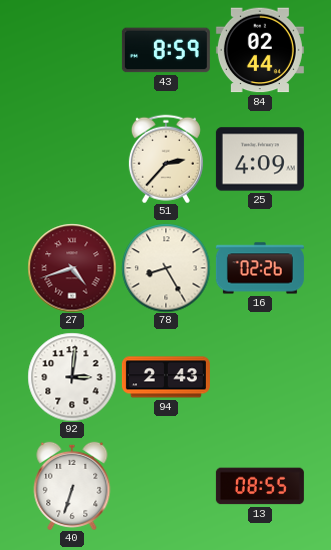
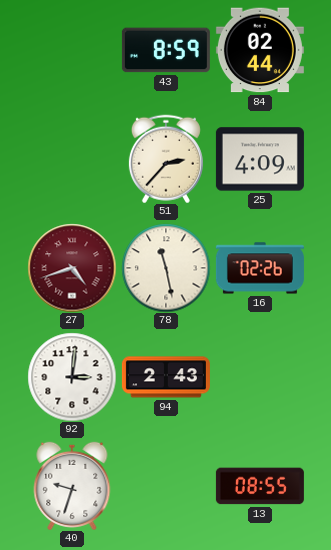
78: 8:25 -> 11:28
40: 6:33 -> 9:33
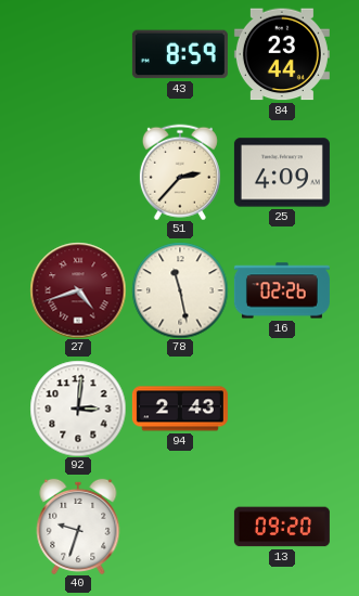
84: 02:44 -> 23:44
13: 08:55 -> 09:20
